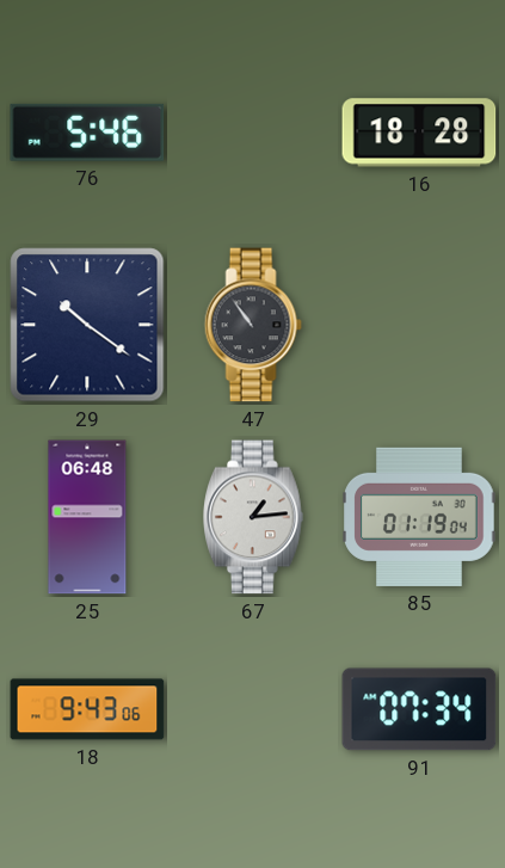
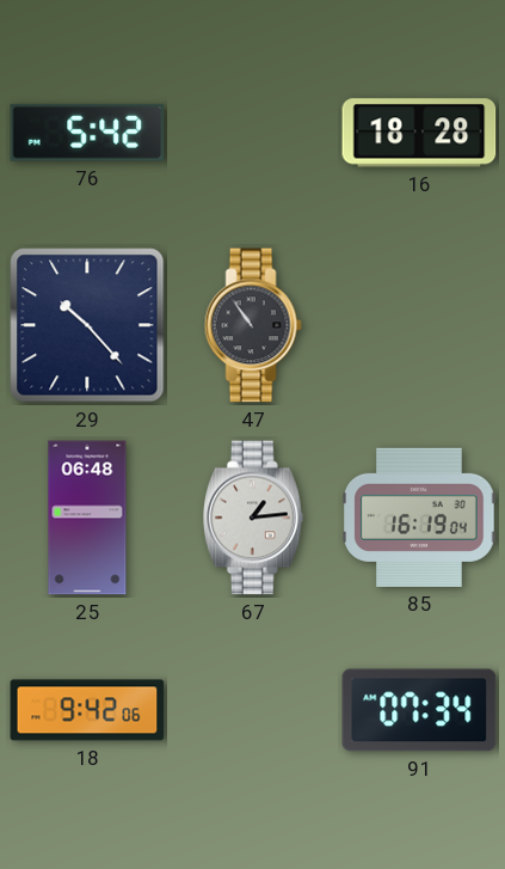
76: 5:46 -> 5:42
29: 10:21 -> 10:23
85: 01:19 -> 16:19
18: 9:43 -> 9:42
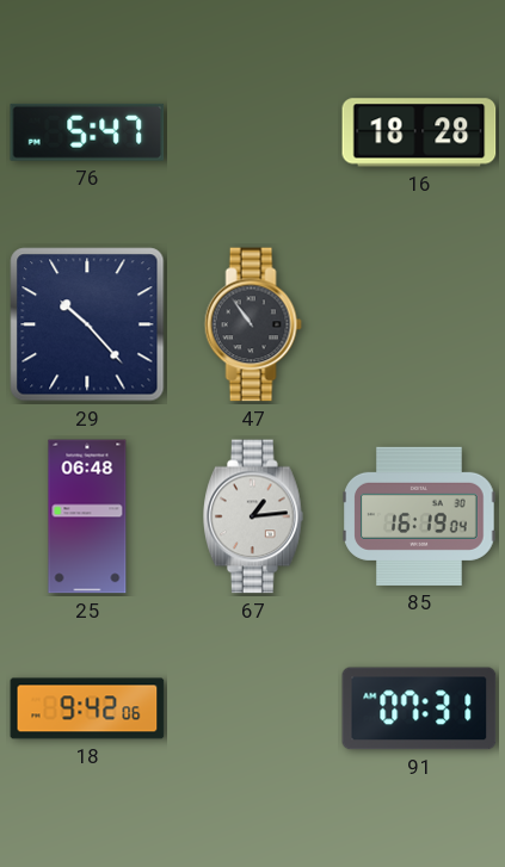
76: 5:42 -> 5:47
91: 07:34 -> 07:31
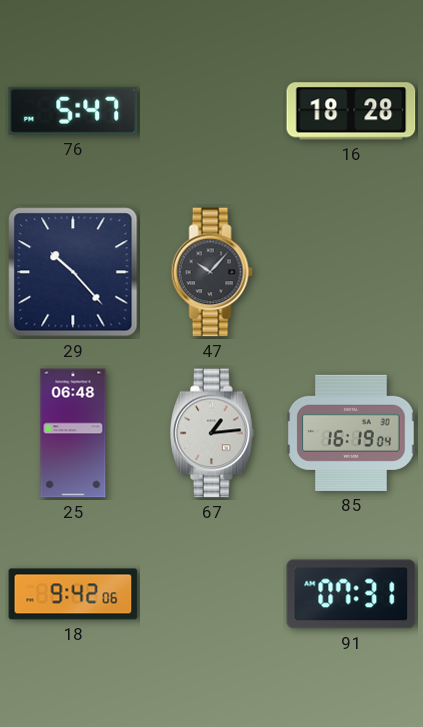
47: 10:54 -> 10:07
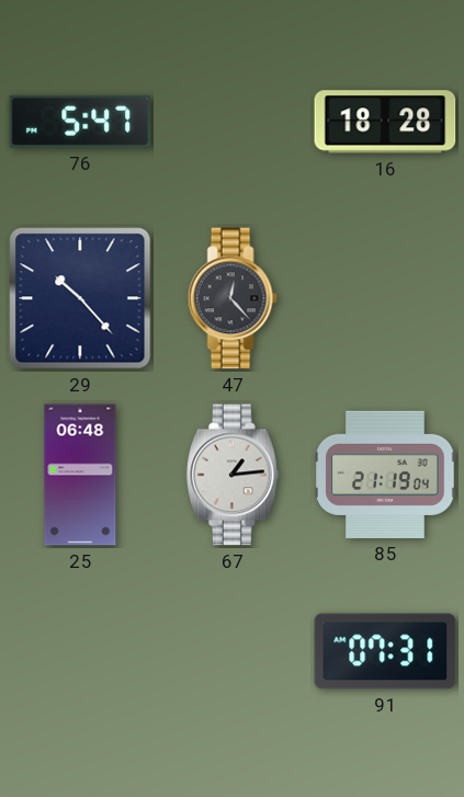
47: 10:07 -> 12:23
85: 16:19 -> 21:19
18: 9:42 -> none
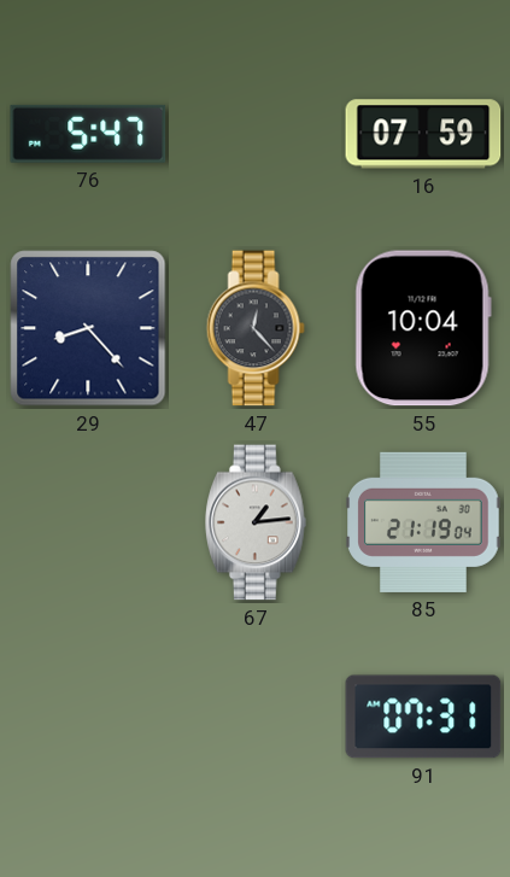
16: 18:28 -> 07:59
29: 10:23 -> 8:23
55: none -> 10:04
25: 06:48 -> none
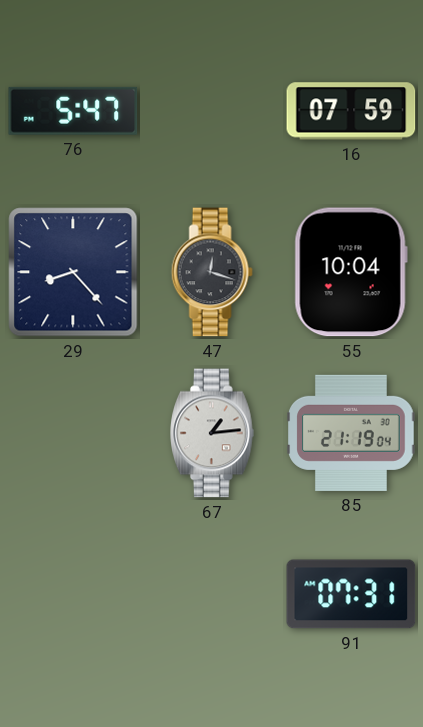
47: 12:23 -> 12:18
